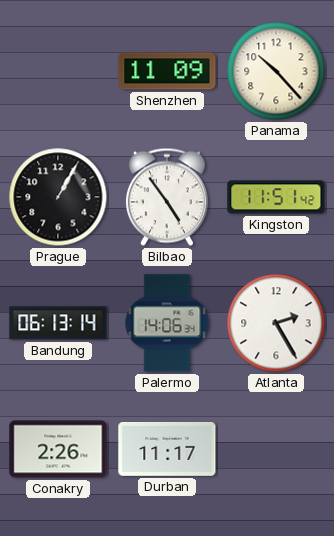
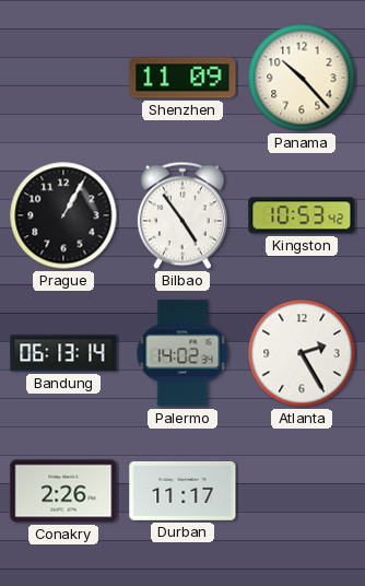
Kingston: 11:51 -> 10:53
Palermo: 14:06 -> 14:02
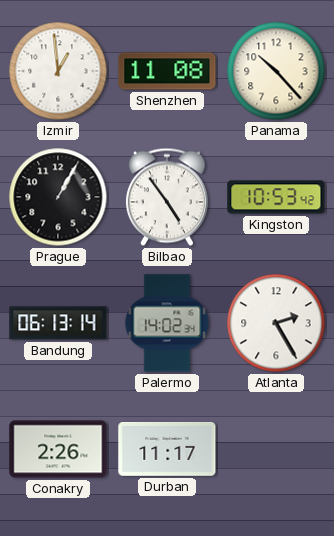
Izmir: none -> 12:59
Shenzhen: 11:09 -> 11:08
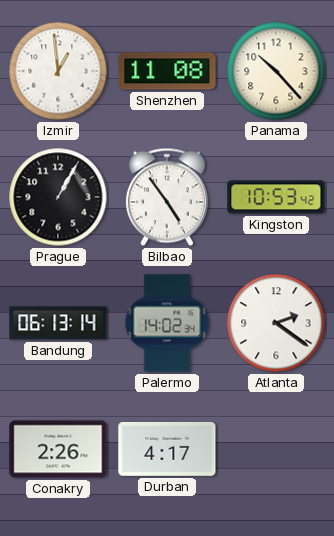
Atlanta: 2:25 -> 2:21
Durban: 11:17 -> 4:17
